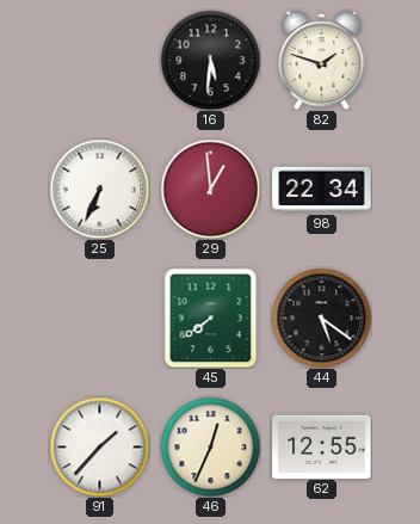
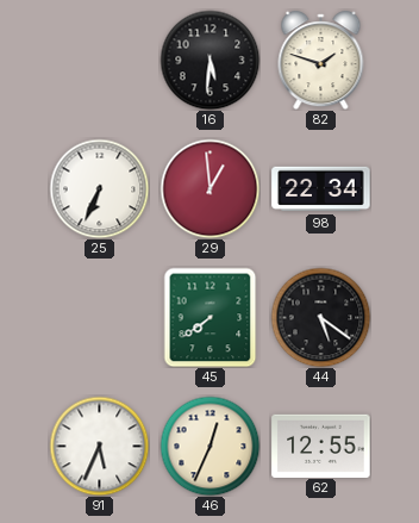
91: 1:37 -> 5:34
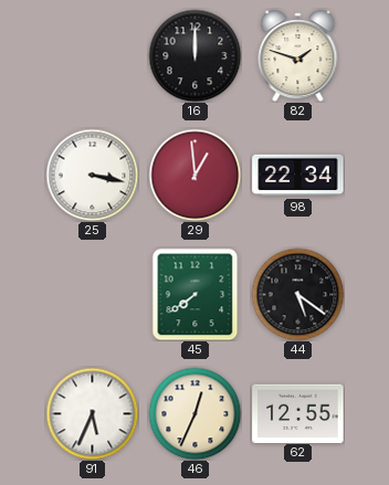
16: 5:31 -> 12:00
25: 6:34 -> 3:17
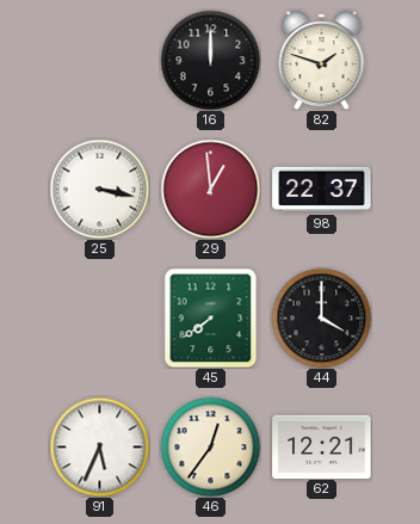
98: 22:34 -> 22:37
44: 5:21 -> 4:00
46: 12:34 -> 12:36
62: 12:55 -> 12:21
